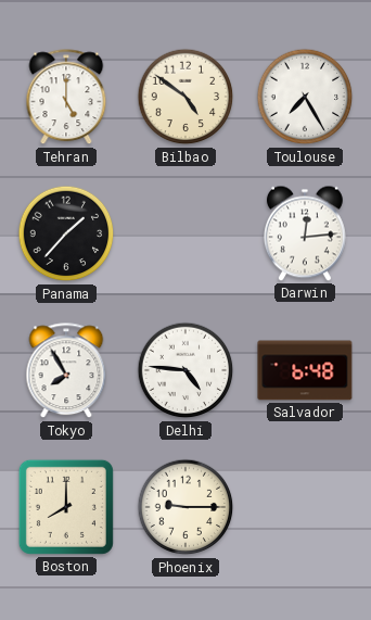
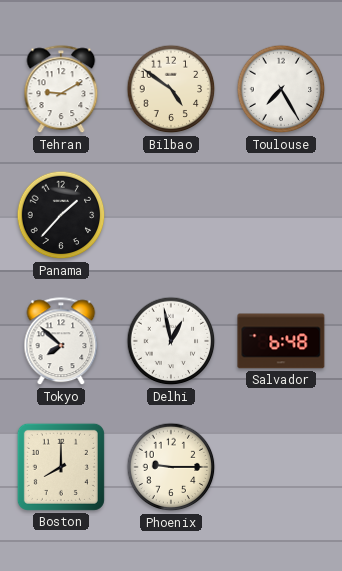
Tehran: 5:00 -> 9:10
Darwin: 12:14 -> none
Tokyo: 7:55 -> 7:52
Delhi: 4:46 -> 12:58
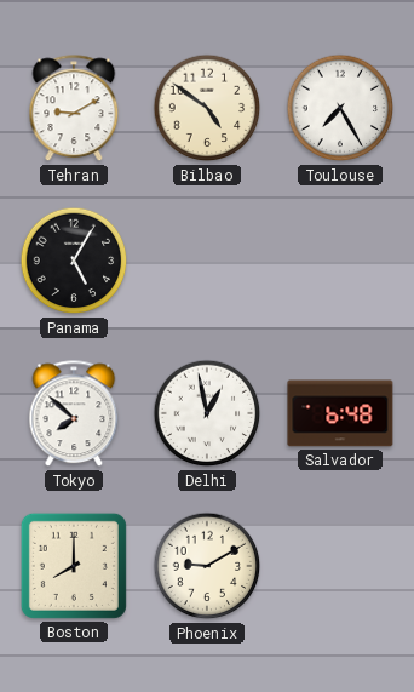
Panama: 1:37 -> 5:05
Phoenix: 9:15 -> 9:10
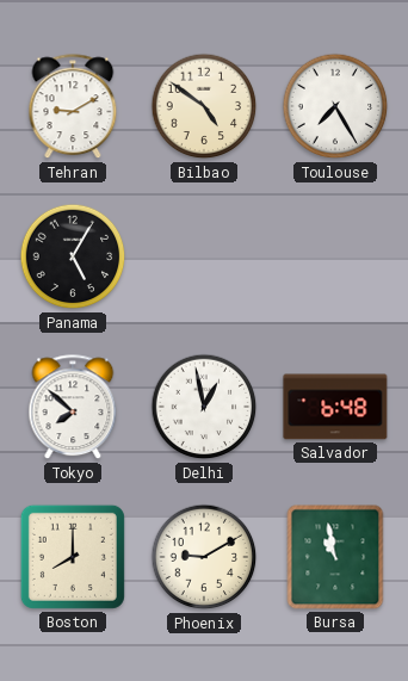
Bursa: none -> 10:58
